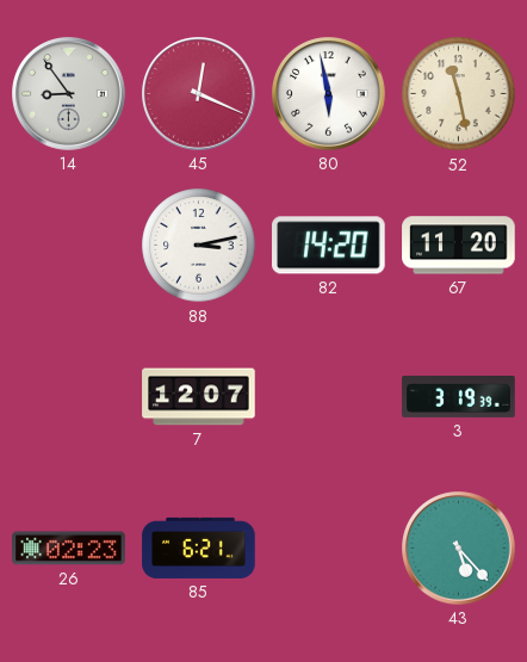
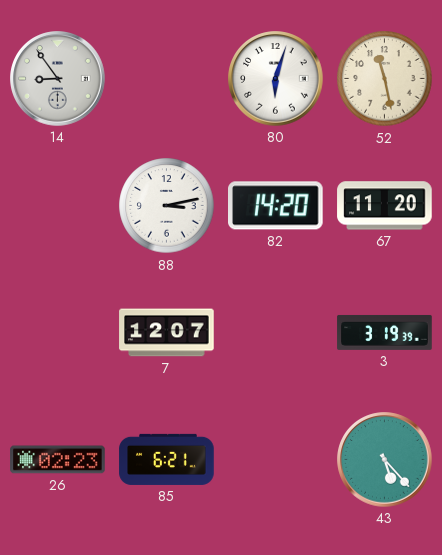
45: 12:19 -> none
80: 5:58 -> 6:03
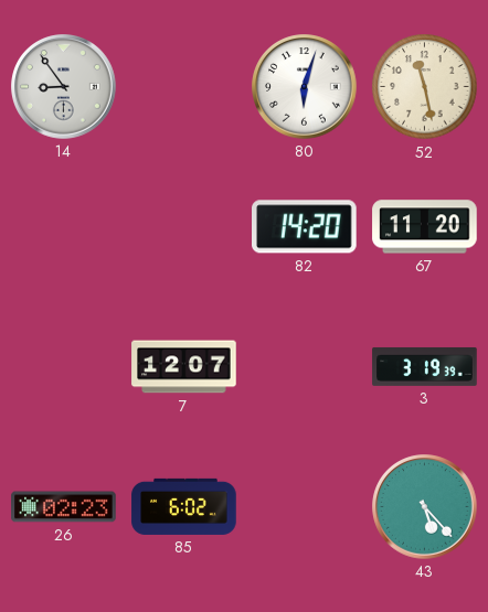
88: 3:13 -> none
85: 6:21 -> 6:02
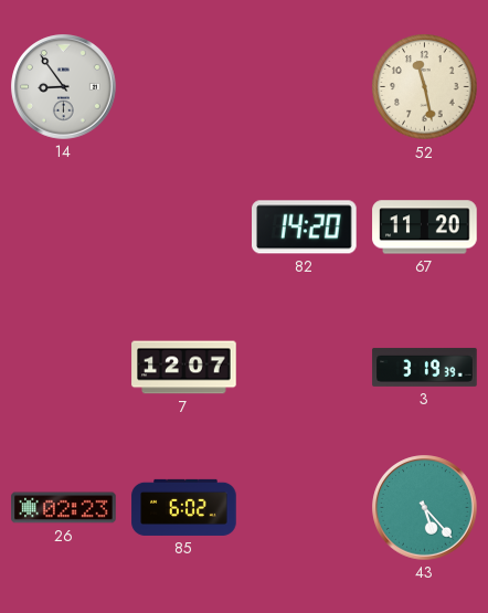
80: 6:03 -> none
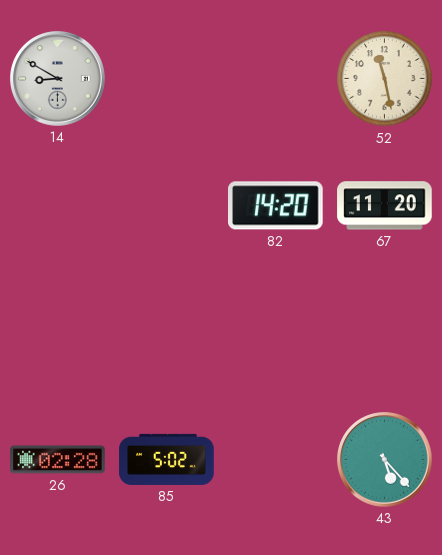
14: 8:54 -> 8:50
7: 12:07 -> none
3: 3:19 -> none
26: 02:23 -> 02:28
85: 6:02 -> 5:02
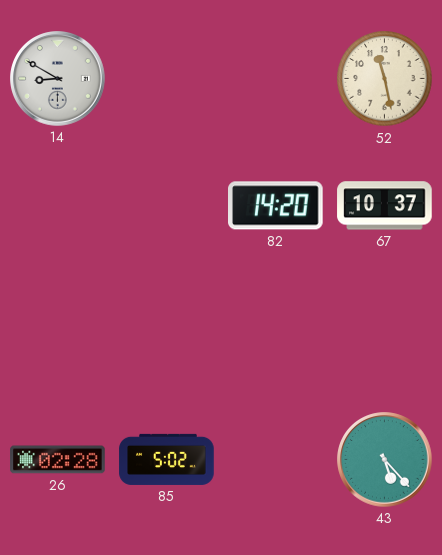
67: 11:20 -> 10:37
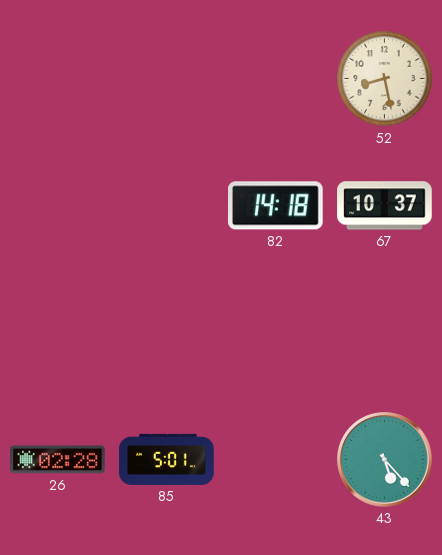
14: 8:50 -> none
52: 11:28 -> 8:28
82: 14:20 -> 14:18
85: 5:02 -> 5:01
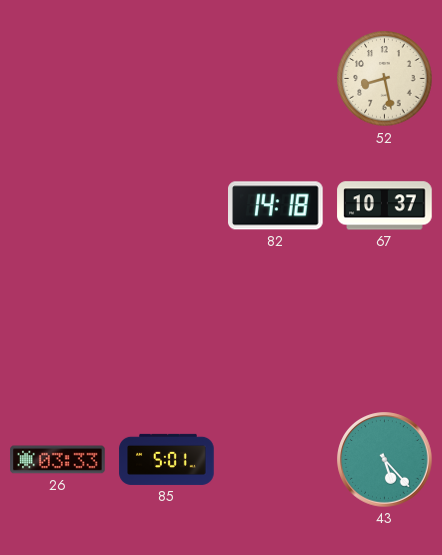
26: 02:28 -> 03:33
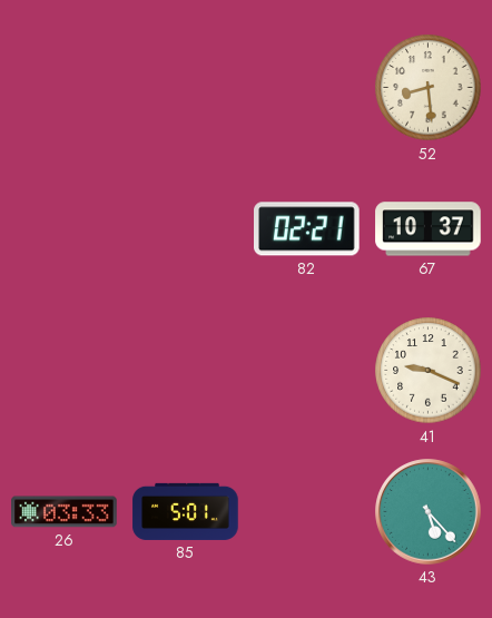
52: 8:28 -> 8:29
82: 14:18 -> 02:21
41: none -> 9:19
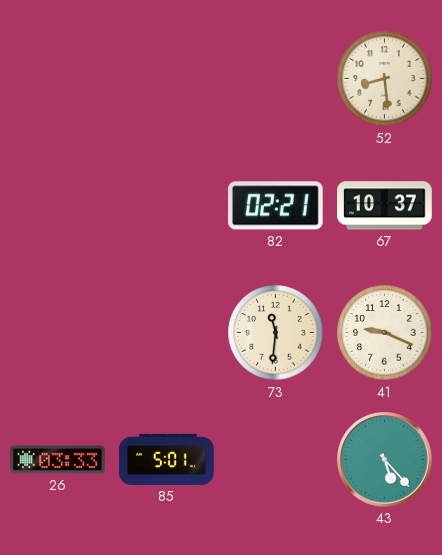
73: none -> 11:31
